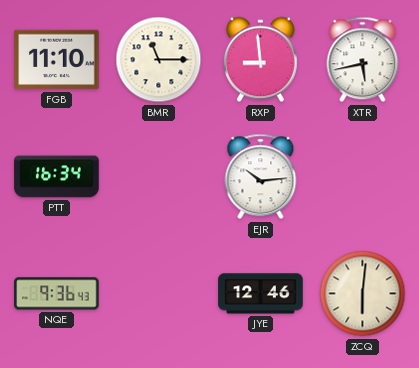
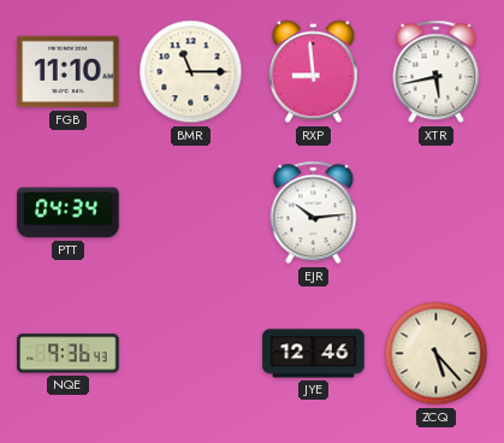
PTT: 16:34 -> 04:34
ZCQ: 6:01 -> 5:23
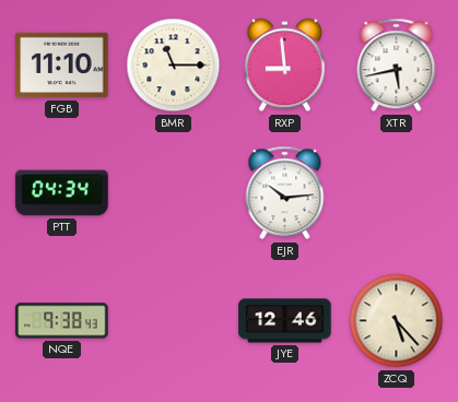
NQE: 9:36 -> 9:38
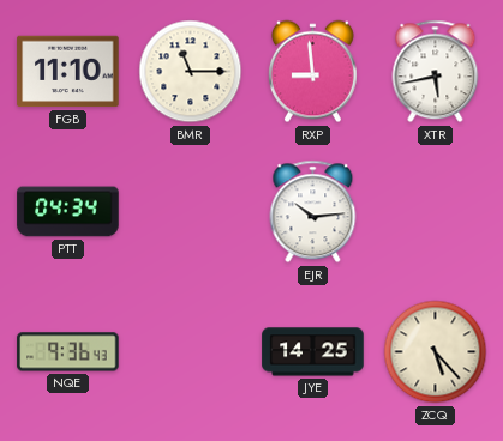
NQE: 9:38 -> 9:36
JYE: 12:46 -> 14:25
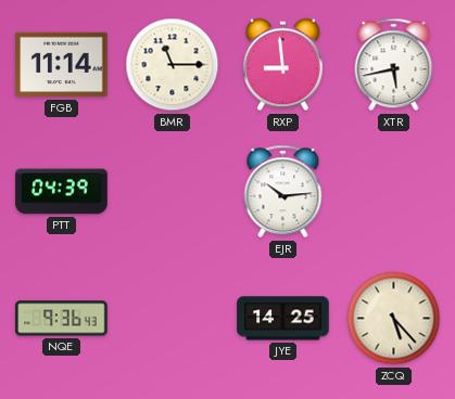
FGB: 11:10 -> 11:14
PTT: 04:34 -> 04:39
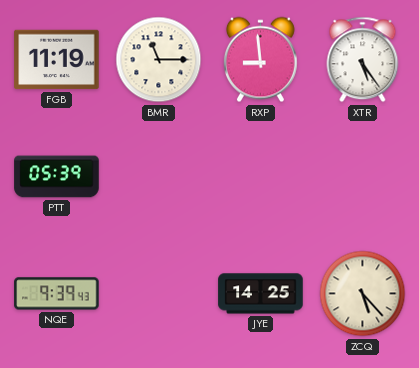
FGB: 11:14 -> 11:19
XTR: 5:43 -> 5:24
PTT: 04:39 -> 05:39
EJR: 10:14 -> none
NQE: 9:36 -> 9:39
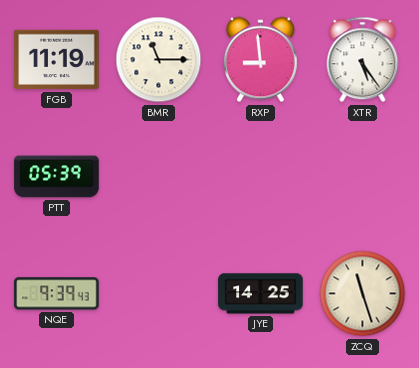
ZCQ: 5:23 -> 11:27
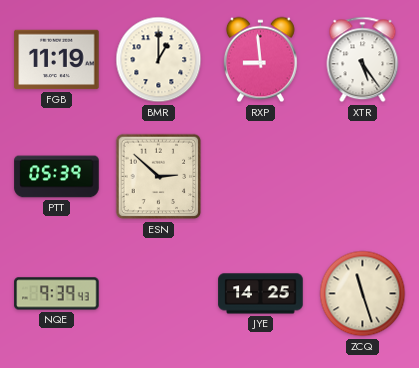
BMR: 11:15 -> 1:00
ESN: none -> 2:52
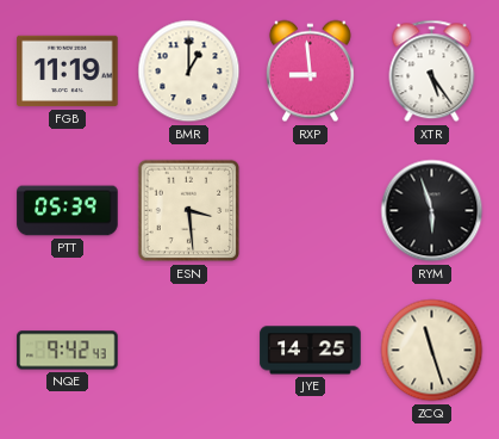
ESN: 2:52 -> 3:29
RYM: none -> 5:57
NQE: 9:39 -> 9:42
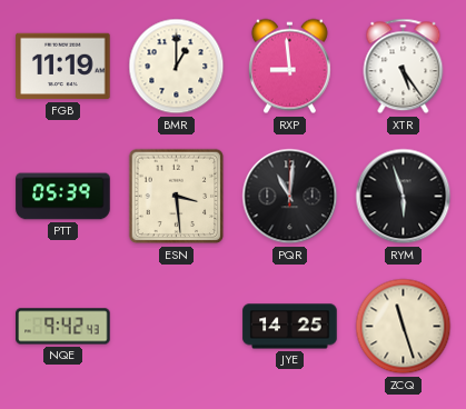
PQR: none -> 11:01
